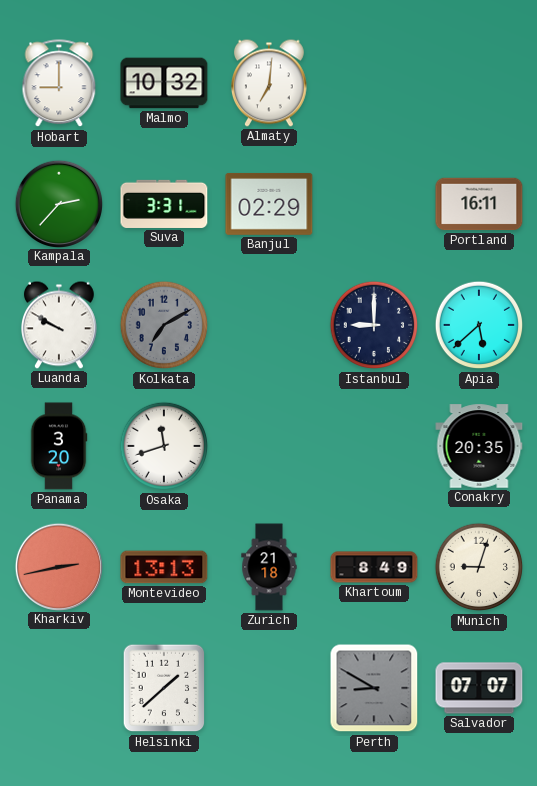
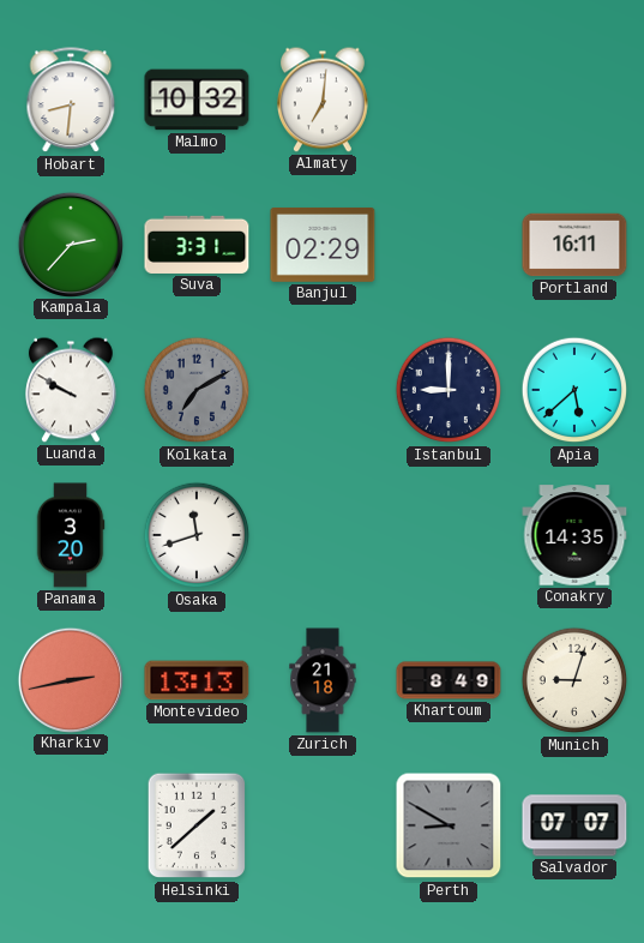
Hobart: 9:00 -> 8:31
Conakry: 20:35 -> 14:35
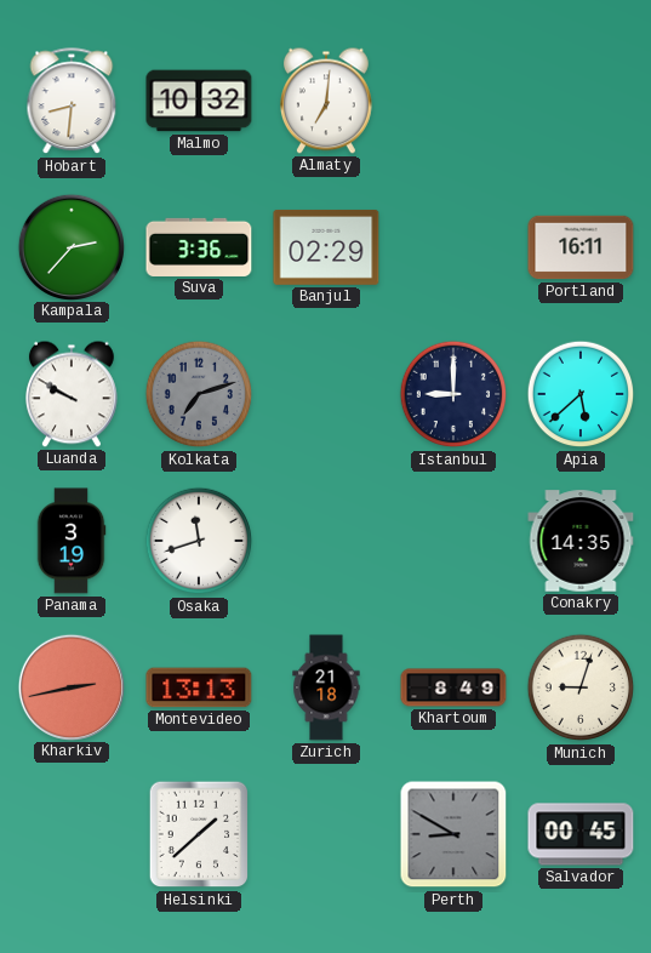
Suva: 3:31 -> 3:36
Kolkata: 7:10 -> 7:12
Panama: 3:20 -> 3:19
Salvador: 07:07 -> 00:45
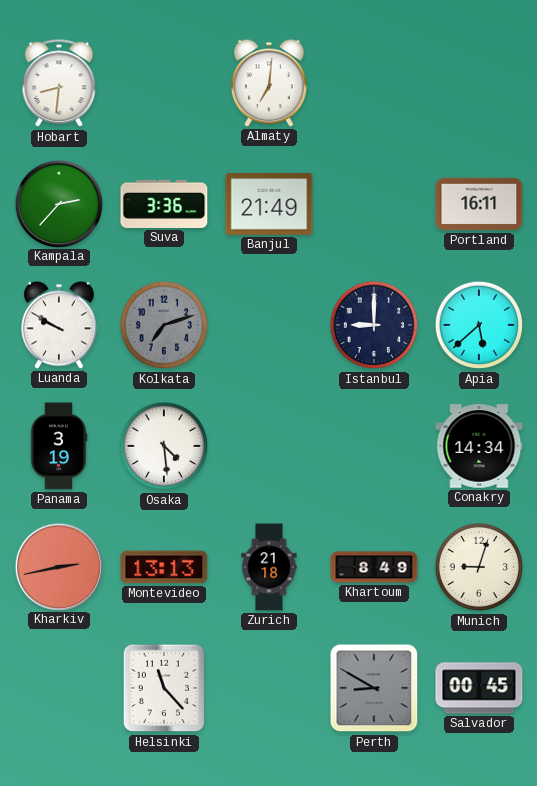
Malmo: 10:32 -> none
Banjul: 02:29 -> 21:49
Osaka: 11:42 -> 4:29
Conakry: 14:35 -> 14:34
Helsinki: 1:38 -> 11:23
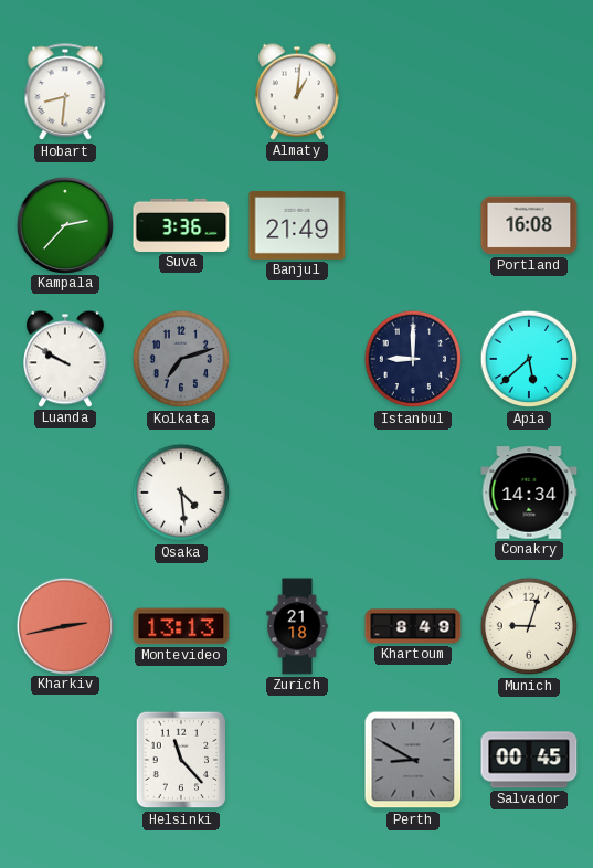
Almaty: 7:01 -> 1:01
Portland: 16:11 -> 16:08
Panama: 3:19 -> none
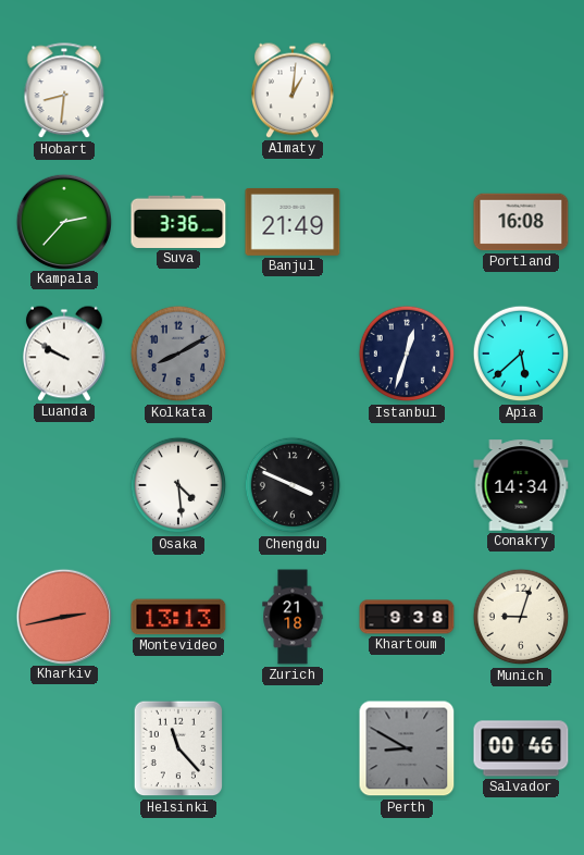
Kolkata: 7:12 -> 8:10
Istanbul: 9:00 -> 12:33
Chengdu: none -> 3:49
Khartoum: 8:49 -> 9:38
Salvador: 00:45 -> 00:46
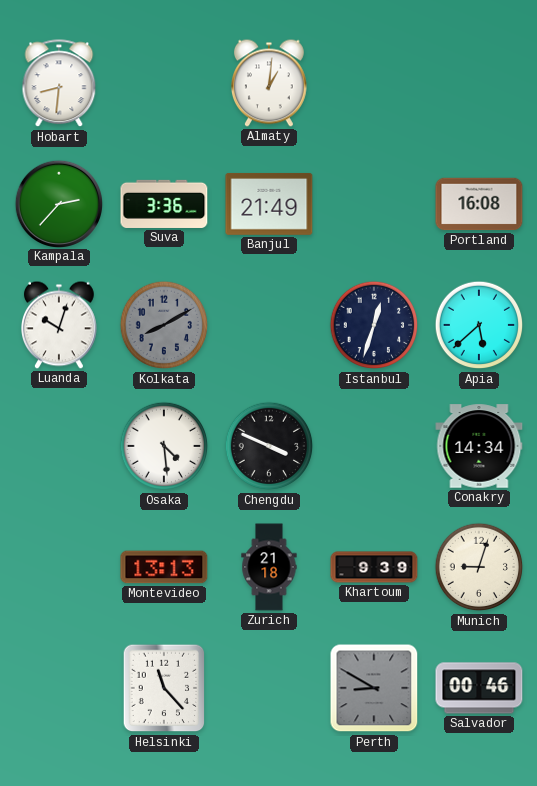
Luanda: 9:50 -> 10:03
Kharkiv: 2:43 -> none
Khartoum: 9:38 -> 9:39
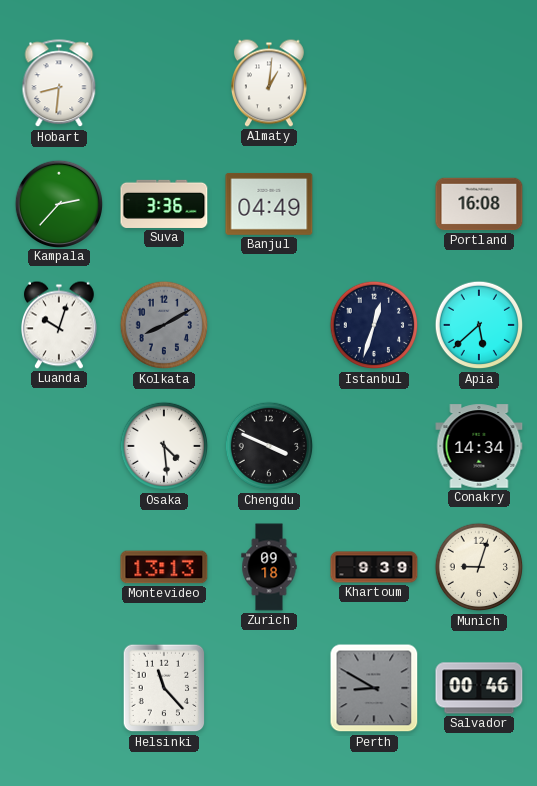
Banjul: 21:49 -> 04:49
Zurich: 21:18 -> 09:18
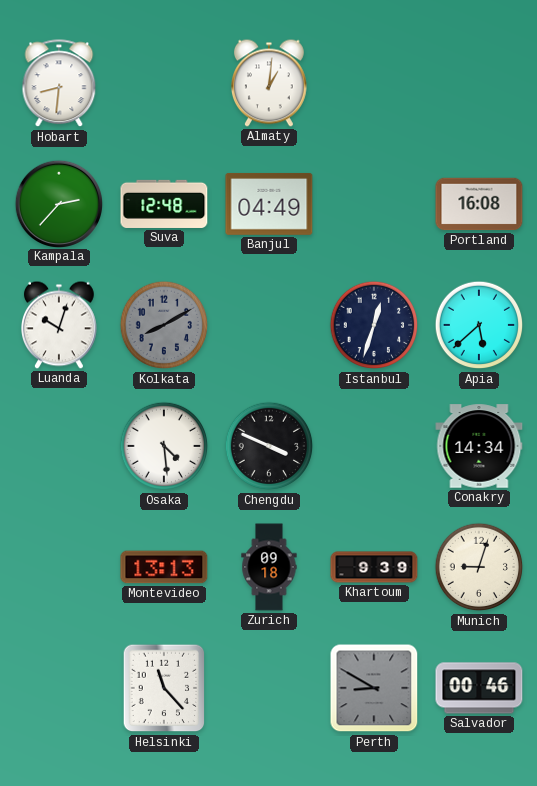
Suva: 3:36 -> 12:48
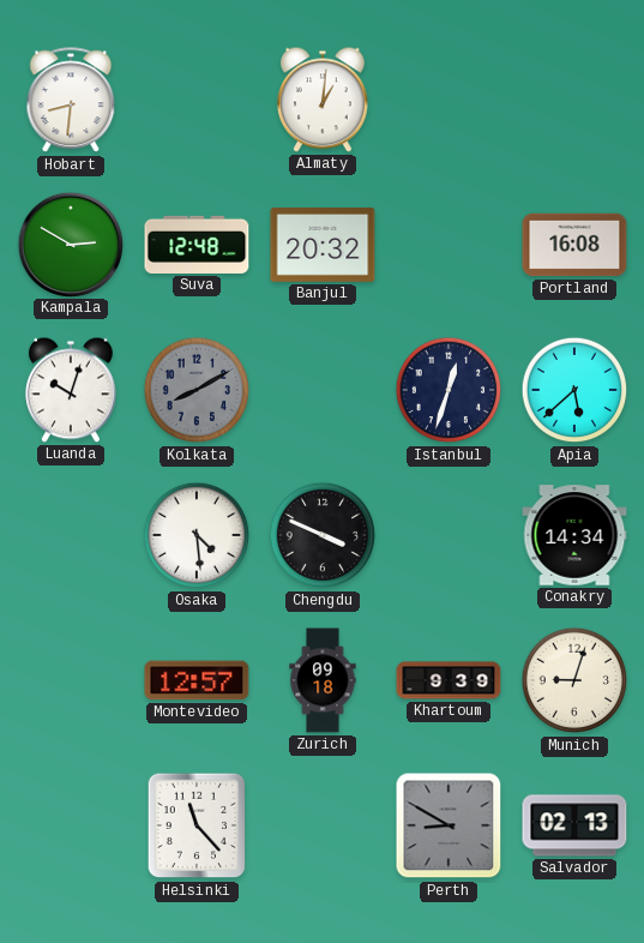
Kampala: 2:37 -> 2:50
Banjul: 04:49 -> 20:32
Montevideo: 13:13 -> 12:57
Salvador: 00:46 -> 02:13
